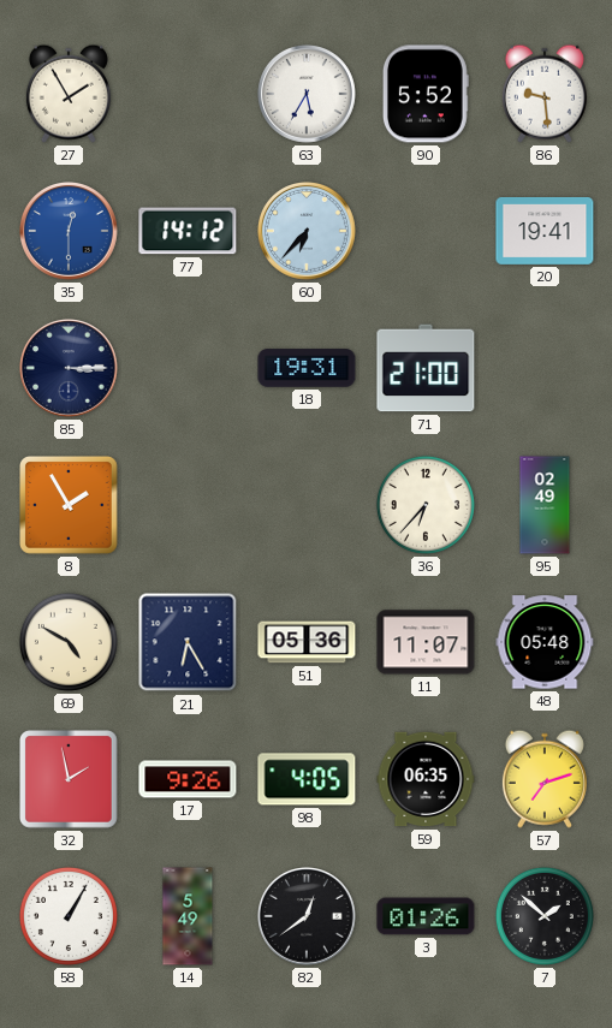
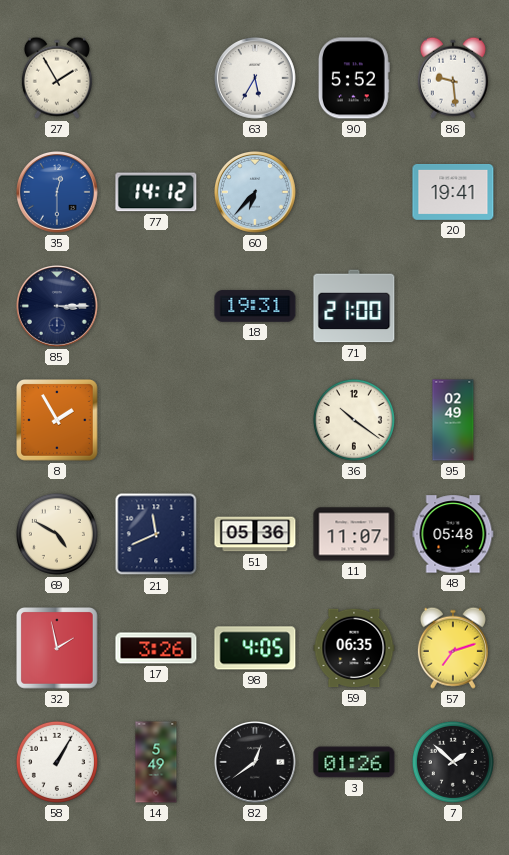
36: 6:37 -> 10:21
21: 6:25 -> 11:41
17: 9:26 -> 3:26
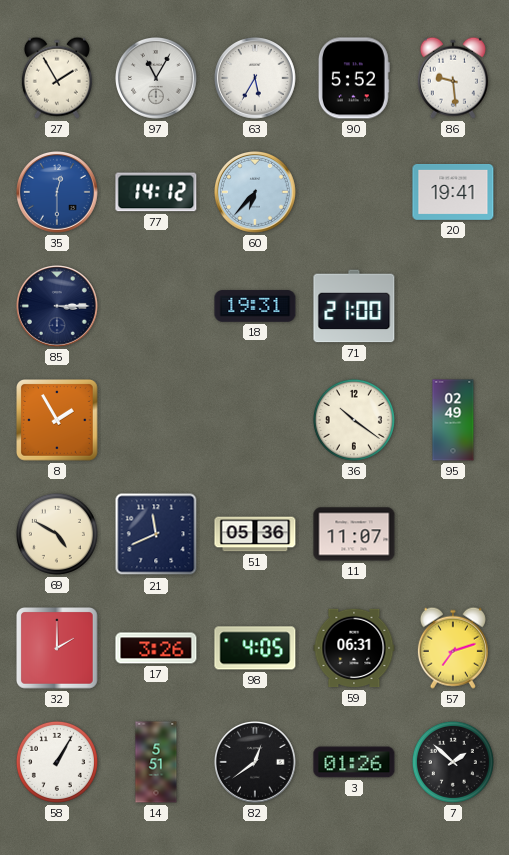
97: none -> 11:05
48: 05:48 -> none
32: 1:58 -> 2:00
59: 06:35 -> 06:31
14: 5:49 -> 5:51
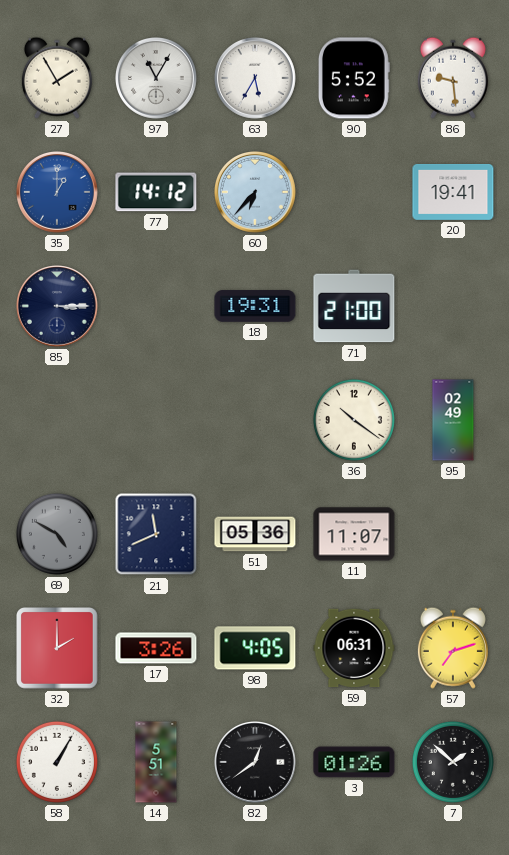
35: 12:30 -> 1:00
8: 1:55 -> none
69 dial: cream -> grey
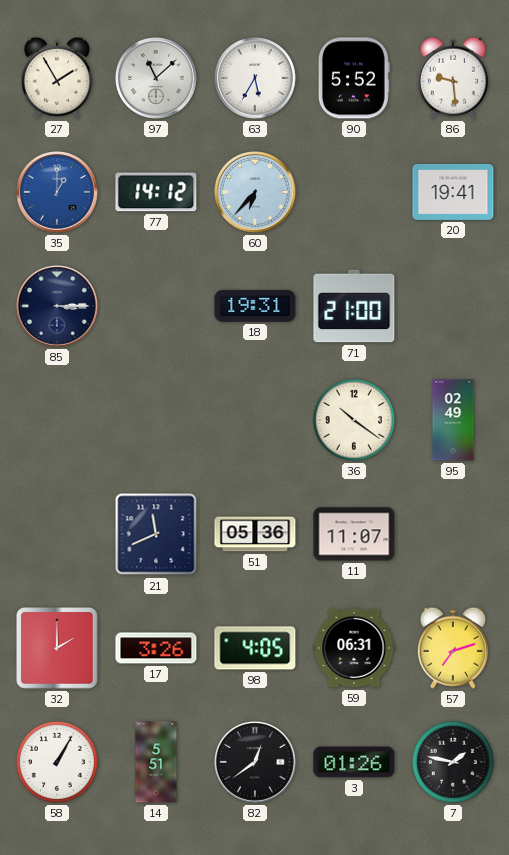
97: 11:05 -> 11:08
69: 4:50 -> none
7: 1:52 -> 1:47
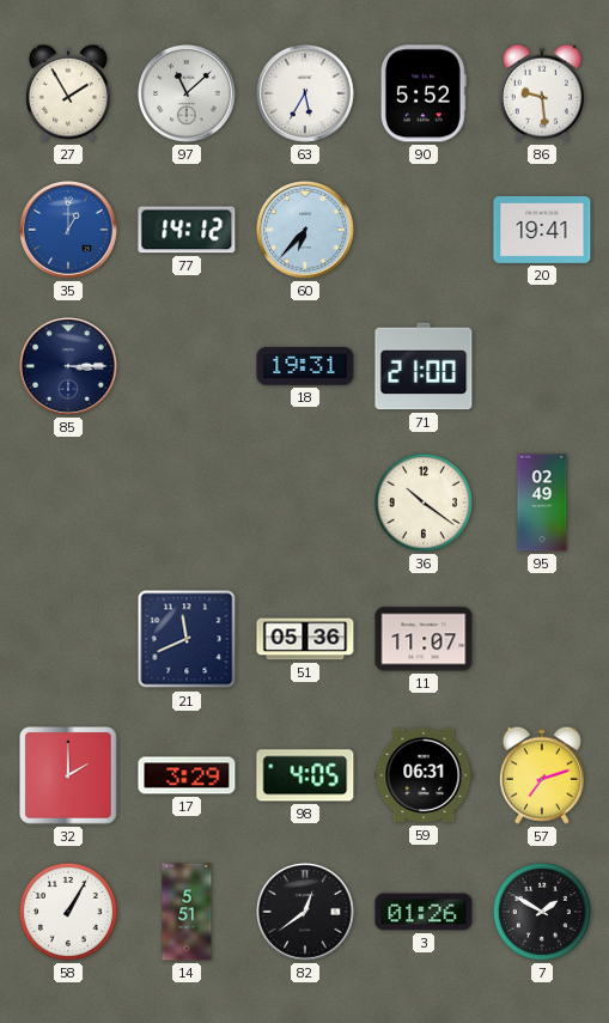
17: 3:26 -> 3:29
7: 1:47 -> 1:50
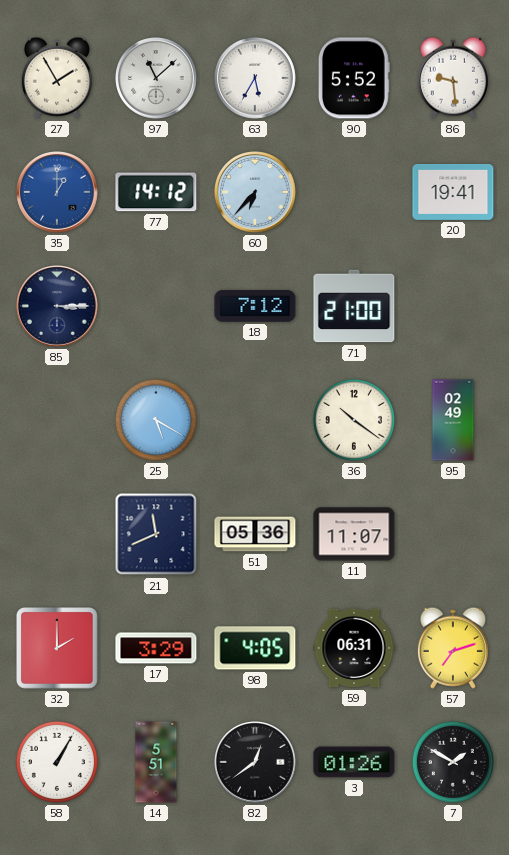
18: 19:31 -> 7:12
25: none -> 5:20
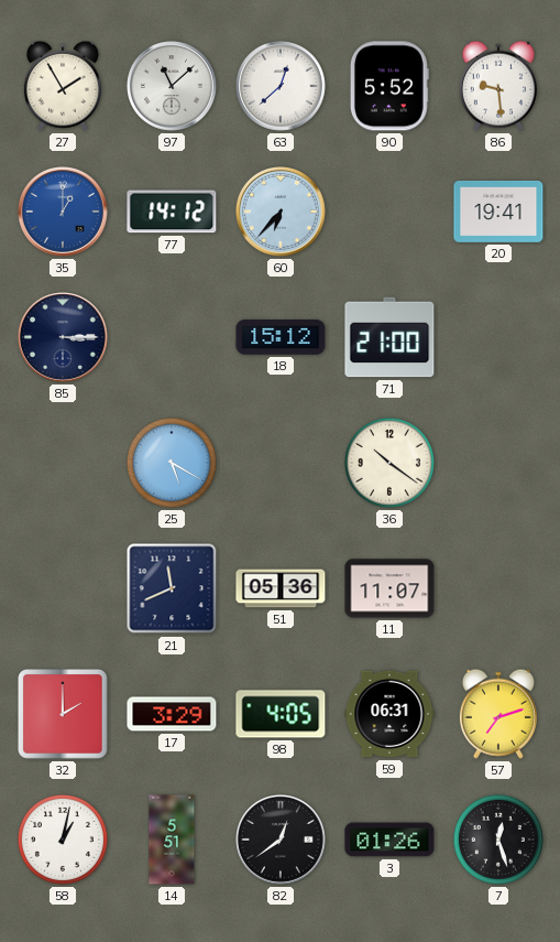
63: 5:35 -> 12:38
18: 7:12 -> 15:12
95: 02:49 -> none
58: 1:05 -> 1:02
7: 1:50 -> 12:27
